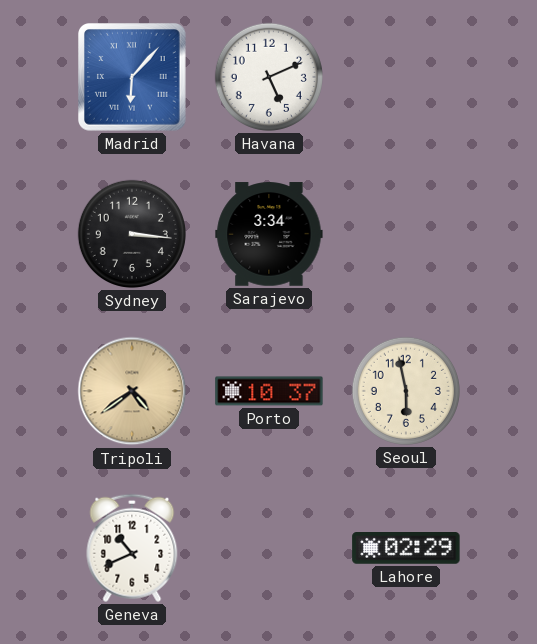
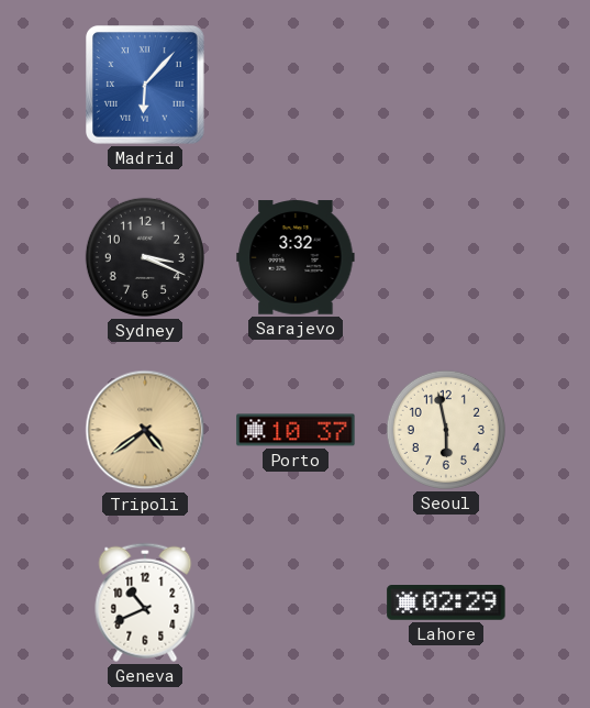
Havana: 5:11 -> none
Sydney: 3:16 -> 3:19
Sarajevo: 3:34 -> 3:32
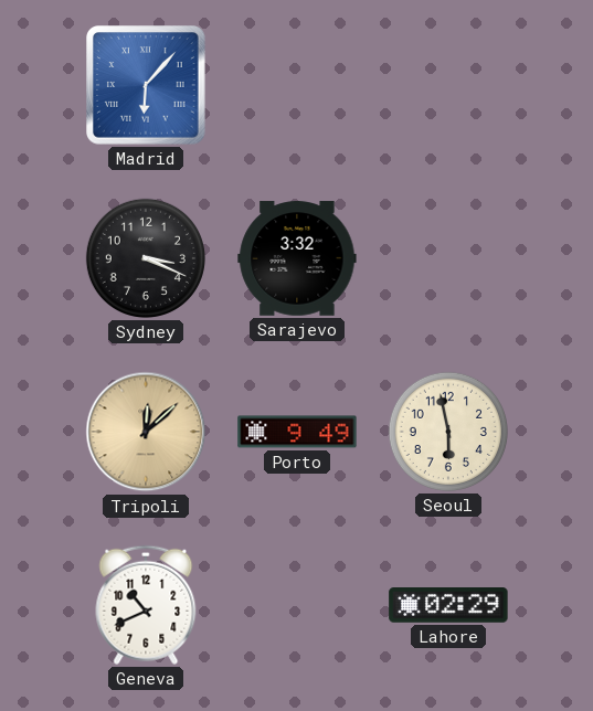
Tripoli: 4:39 -> 12:08
Porto: 10:37 -> 9:49
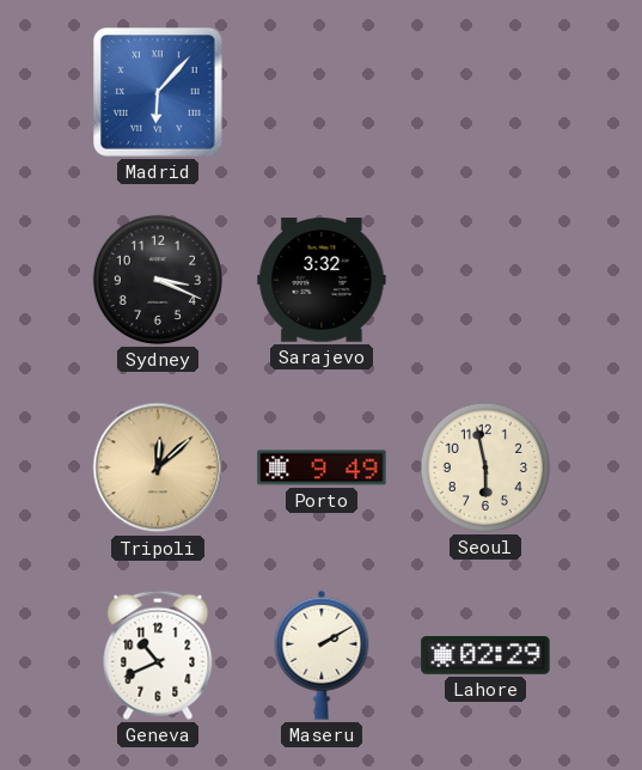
Maseru: none -> 2:10
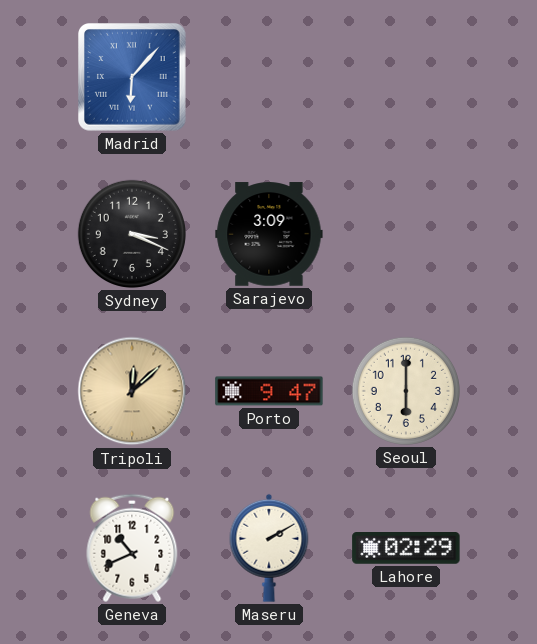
Sarajevo: 3:32 -> 3:09
Porto: 9:49 -> 9:47
Seoul: 5:58 -> 6:00
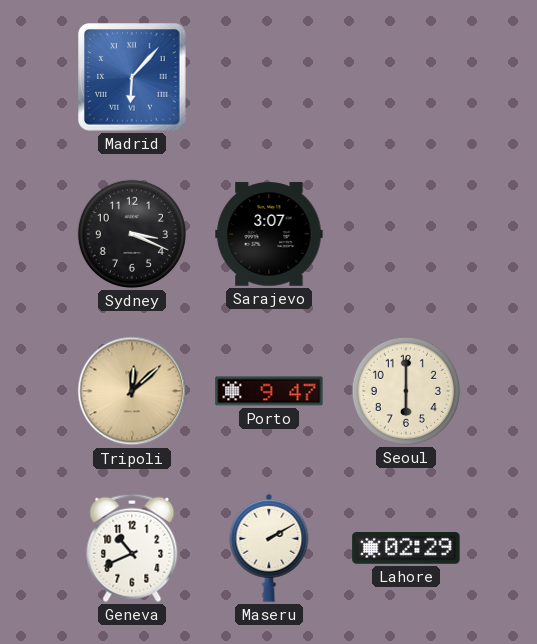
Sarajevo: 3:09 -> 3:07
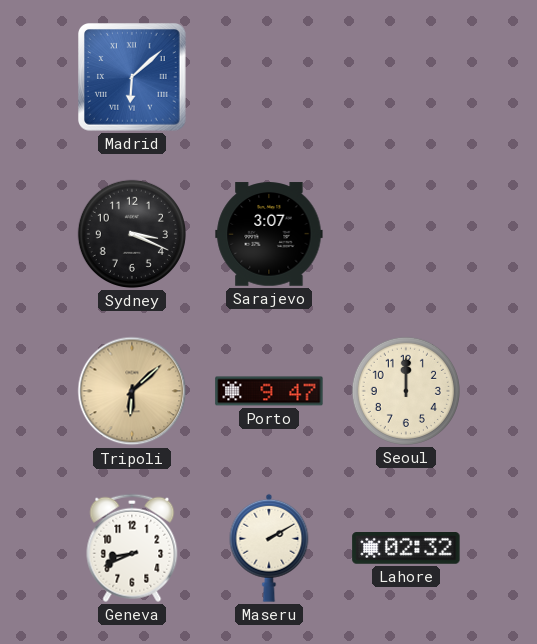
Madrid: 6:07 -> 6:08
Tripoli: 12:08 -> 6:08
Seoul: 6:00 -> 12:00
Geneva: 10:41 -> 8:41
Lahore: 02:29 -> 02:32
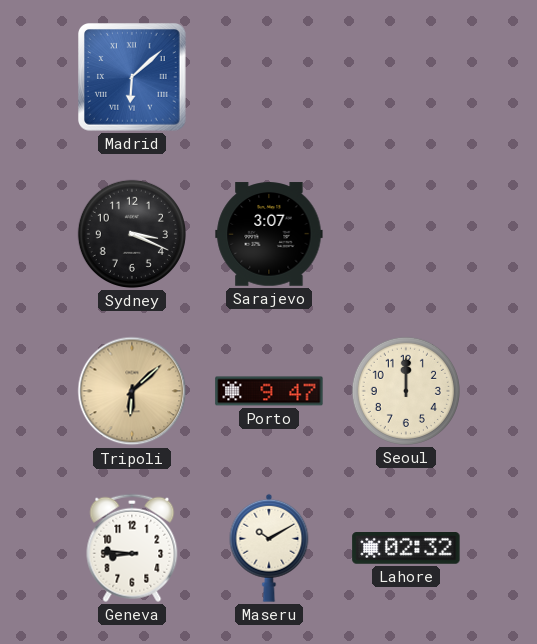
Geneva: 8:41 -> 8:46
Maseru: 2:10 -> 10:10
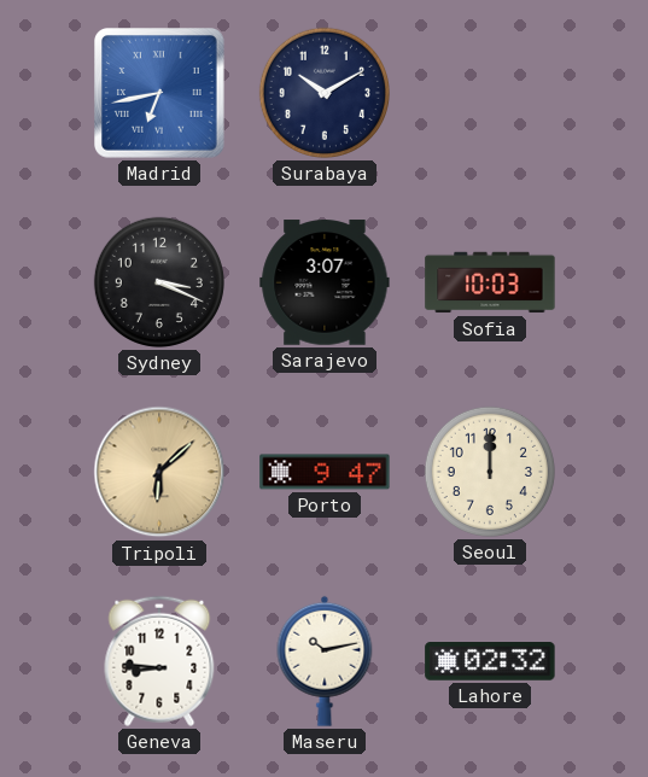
Madrid: 6:08 -> 6:43
Surabaya: none -> 10:10
Sofia: none -> 10:03
Maseru: 10:10 -> 10:13
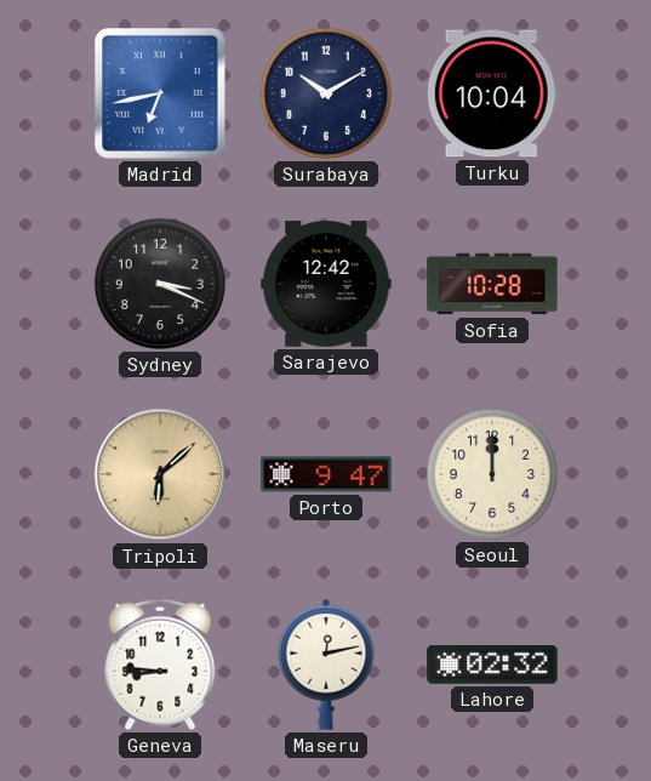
Turku: none -> 10:04
Sarajevo: 3:07 -> 12:42
Sofia: 10:03 -> 10:28
Maseru: 10:13 -> 12:13
